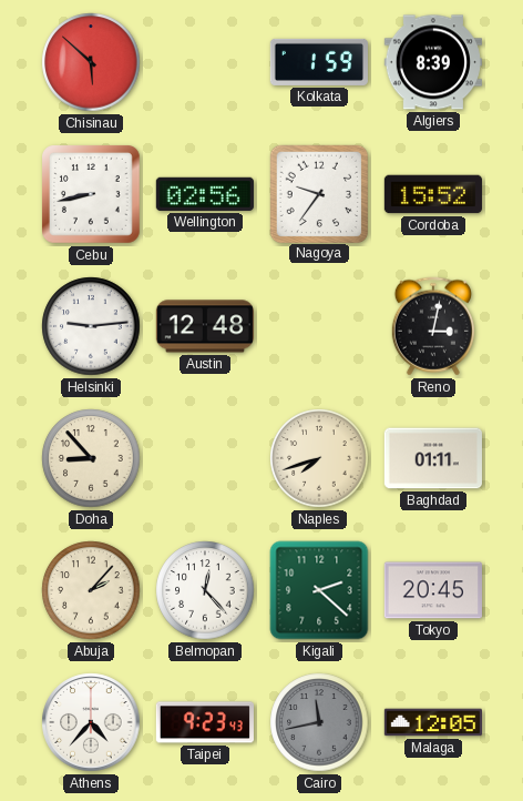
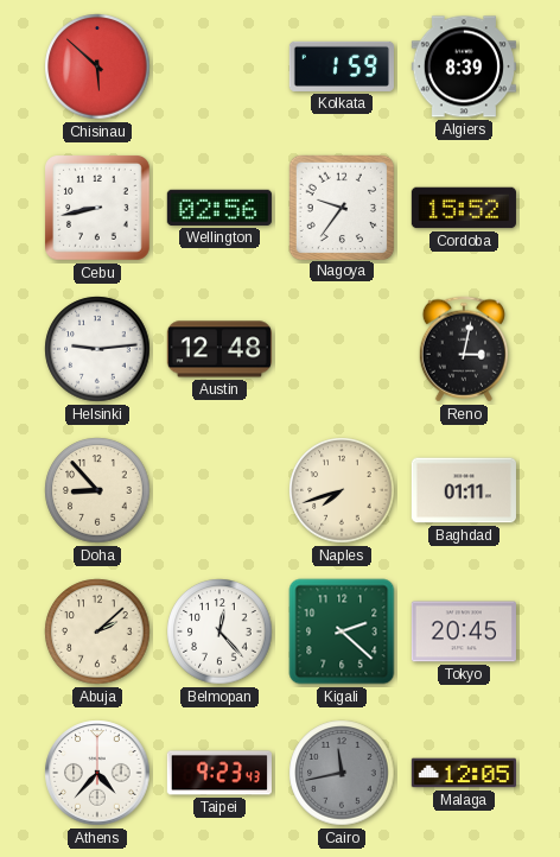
Abuja: 2:07 -> 2:08
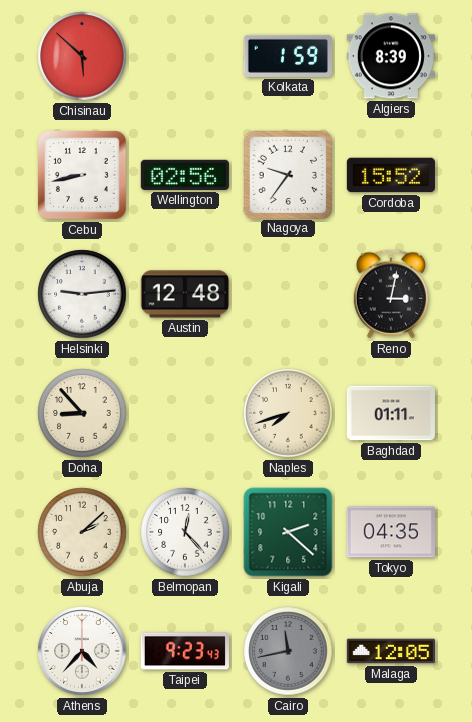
Tokyo: 20:45 -> 04:35
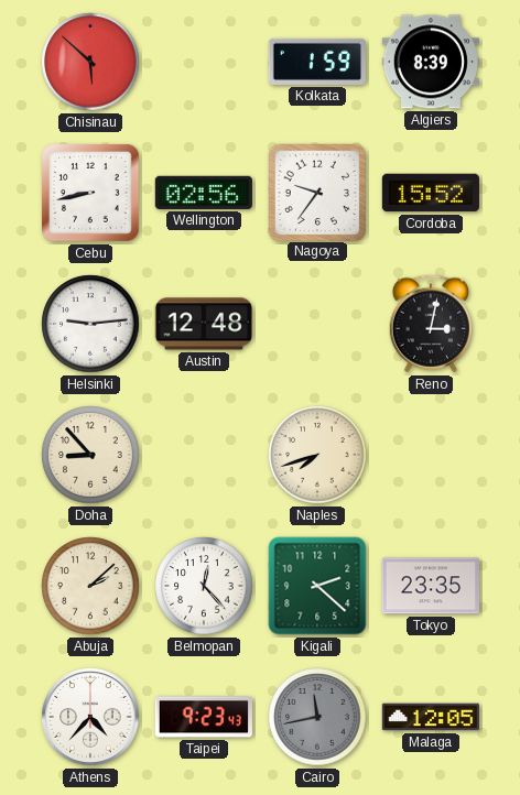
Baghdad: 01:11 -> none
Tokyo: 04:35 -> 23:35
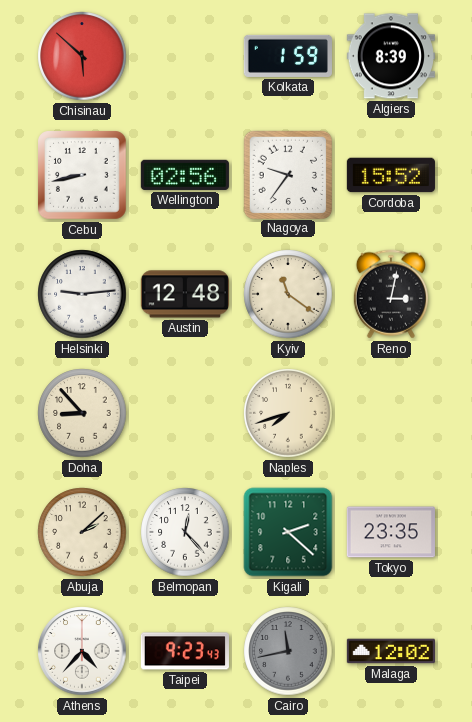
Kyiv: none -> 11:21
Malaga: 12:05 -> 12:02
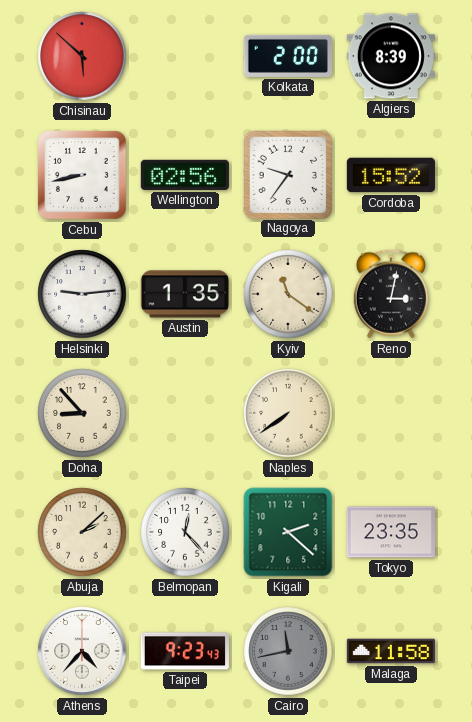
Kolkata: 1:59 -> 2:00
Austin: 12:48 -> 1:35
Naples: 7:42 -> 7:39
Malaga: 12:02 -> 11:58
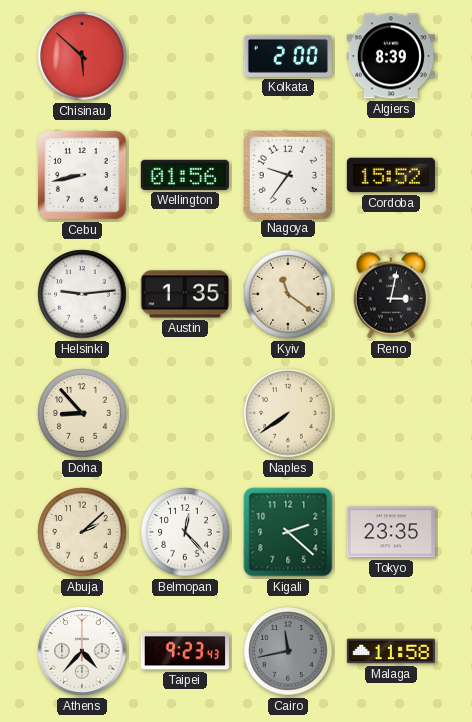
Wellington: 02:56 -> 01:56
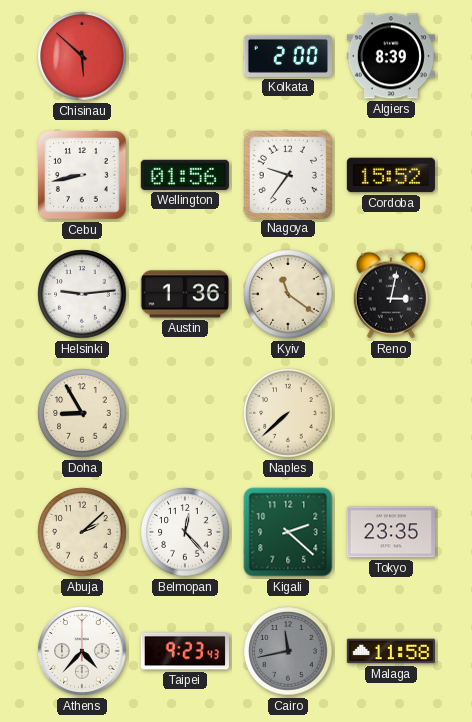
Austin: 1:35 -> 1:36
Doha: 8:53 -> 8:55
Naples: 7:39 -> 7:38
